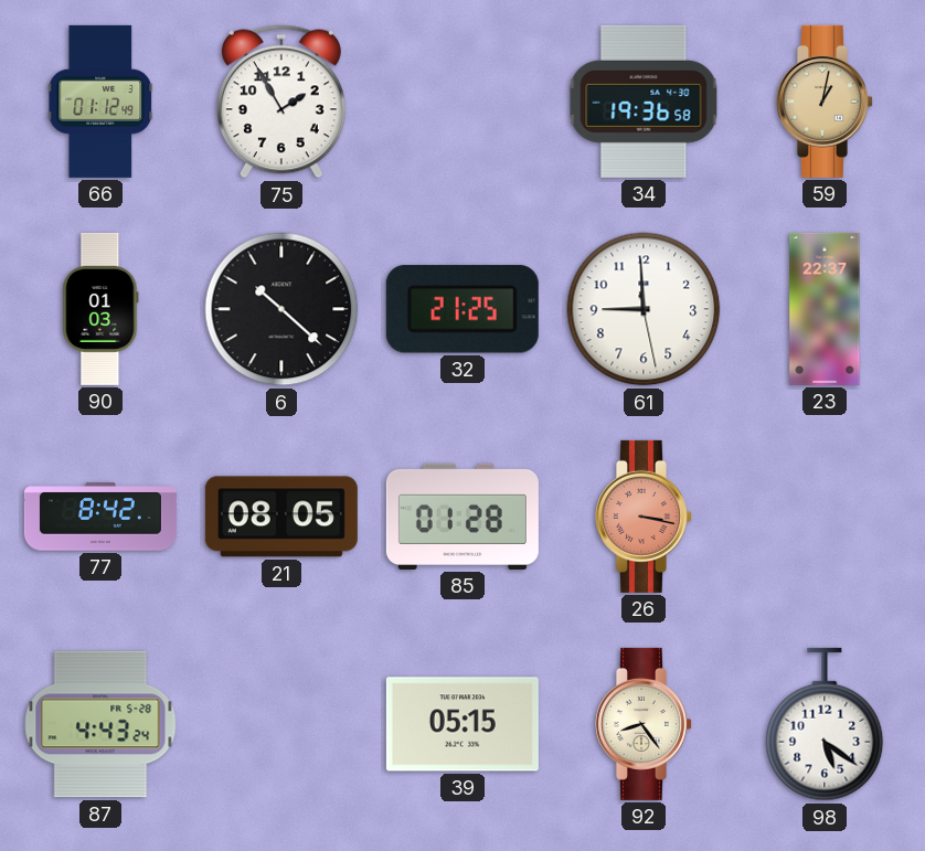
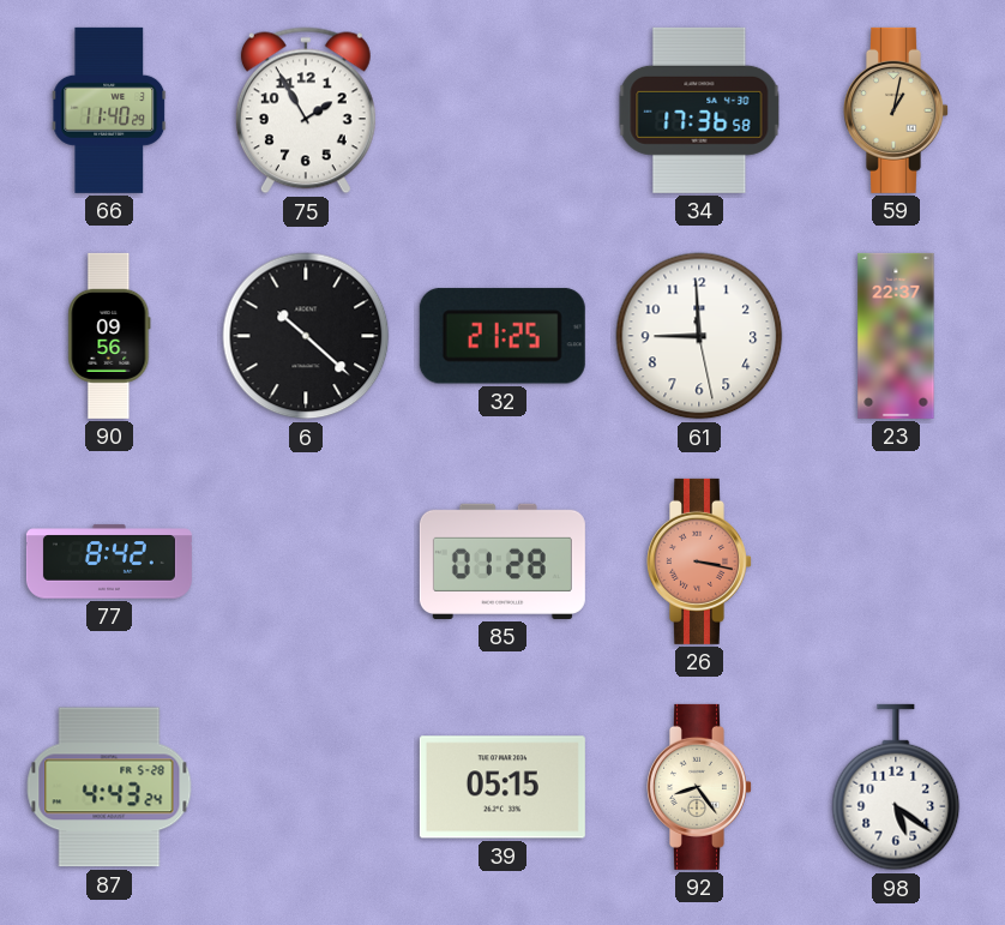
66: 01:12 -> 11:40
34: 19:36 -> 17:36
90: 01:03 -> 09:56
21: 08:05 -> none
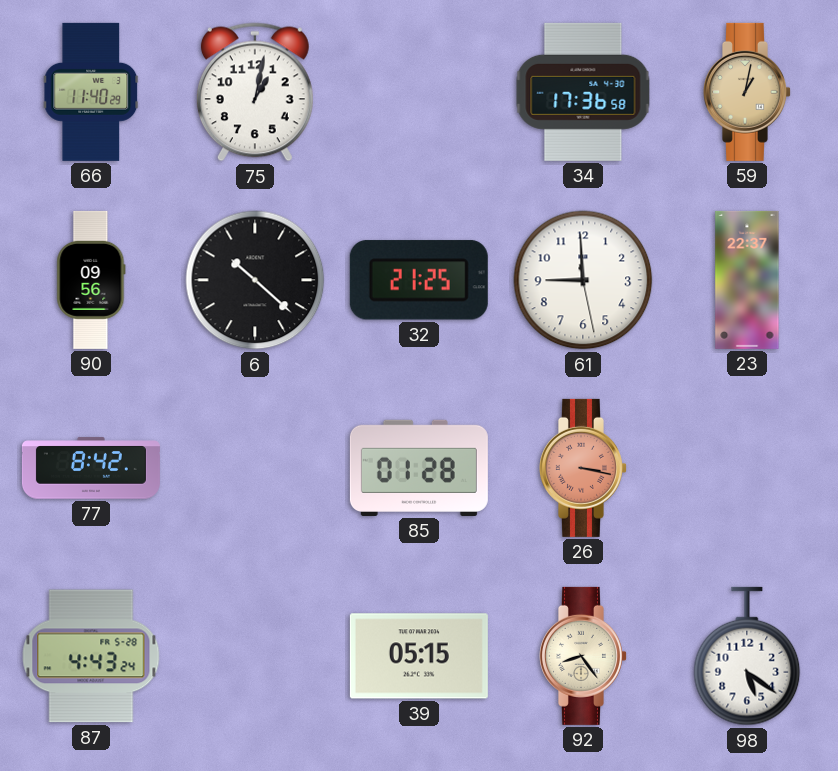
75: 1:55 -> 1:02
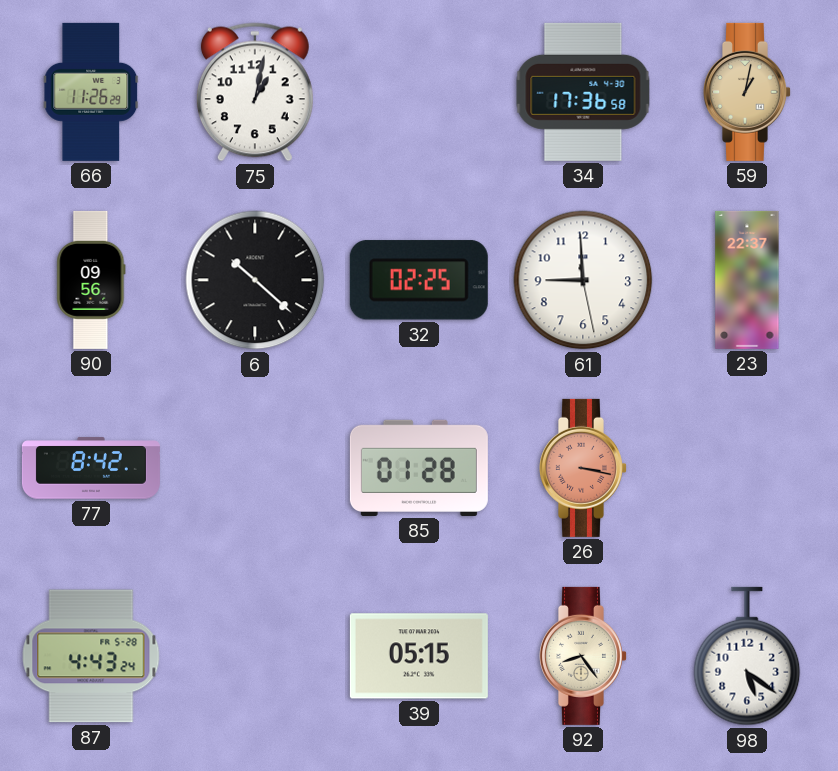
66: 11:40 -> 11:26
32: 21:25 -> 02:25
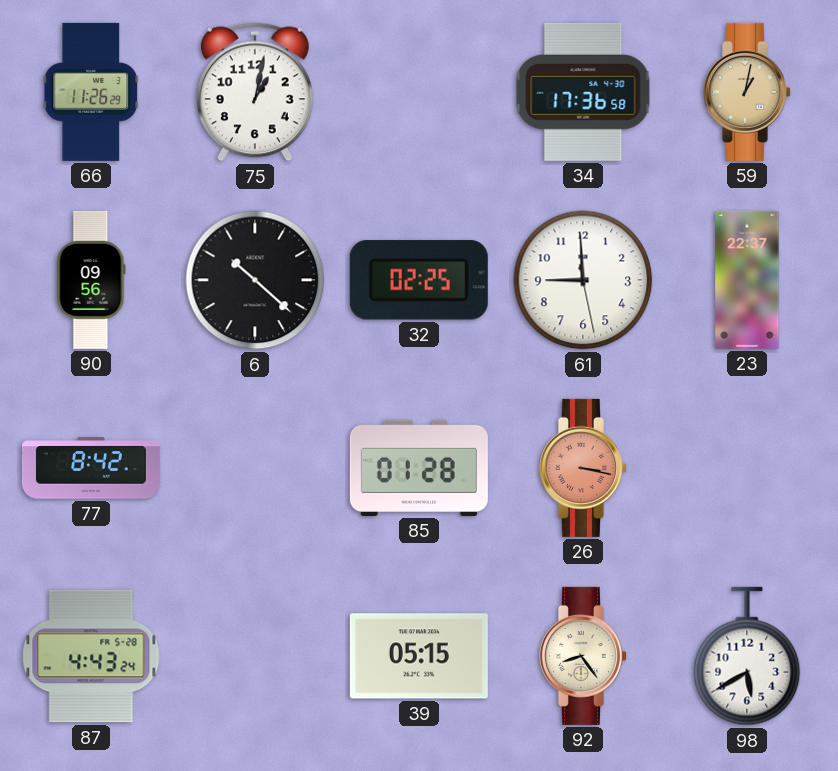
98: 5:21 -> 5:40
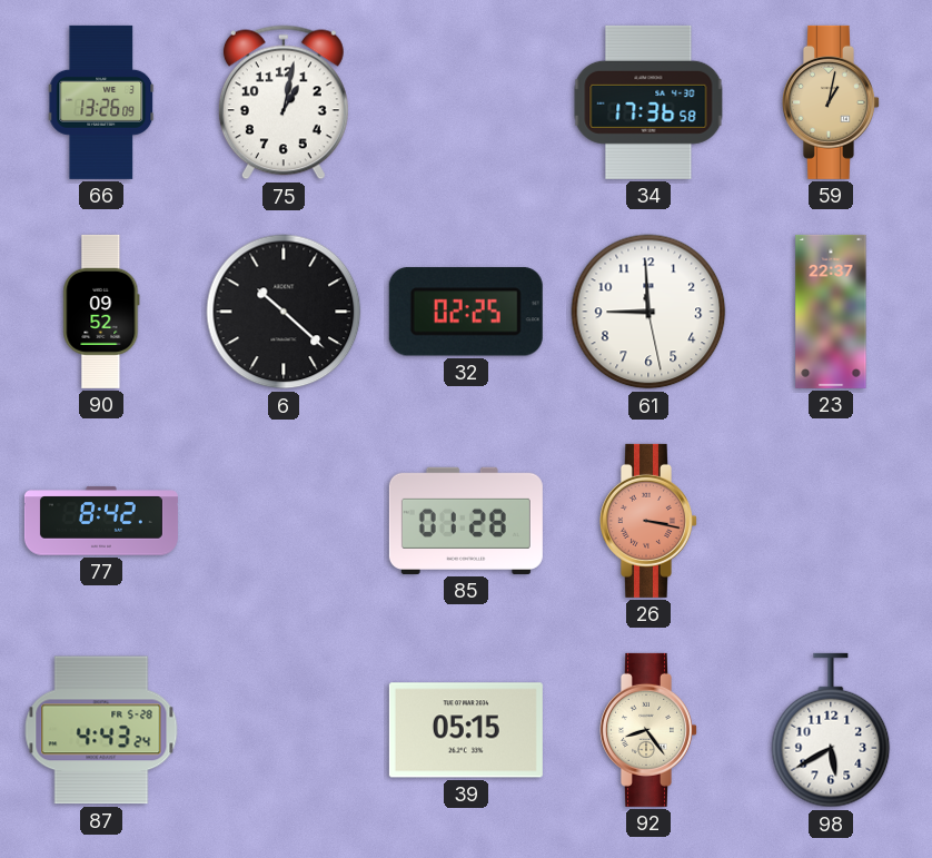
66: 11:26 -> 13:26
90: 09:56 -> 09:52
